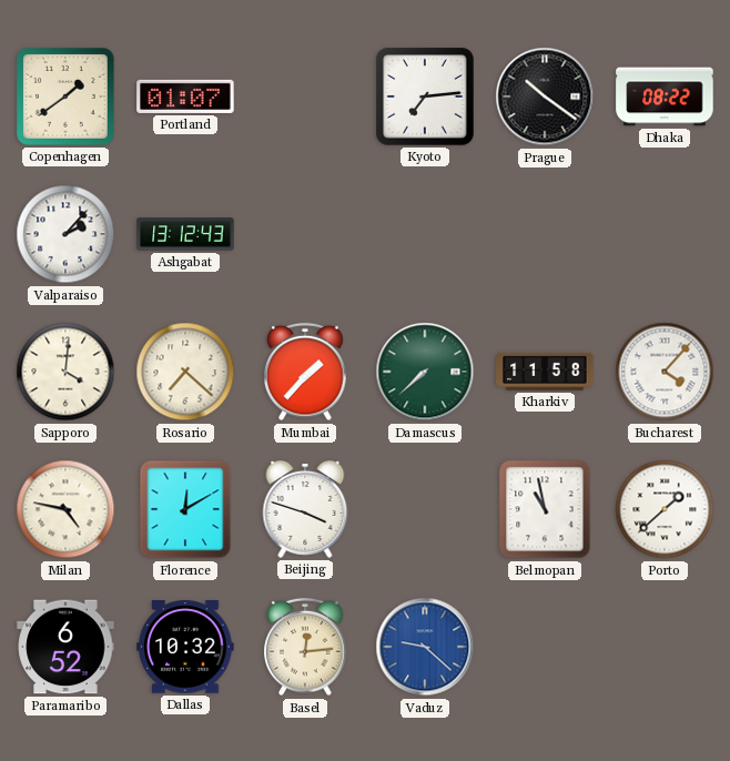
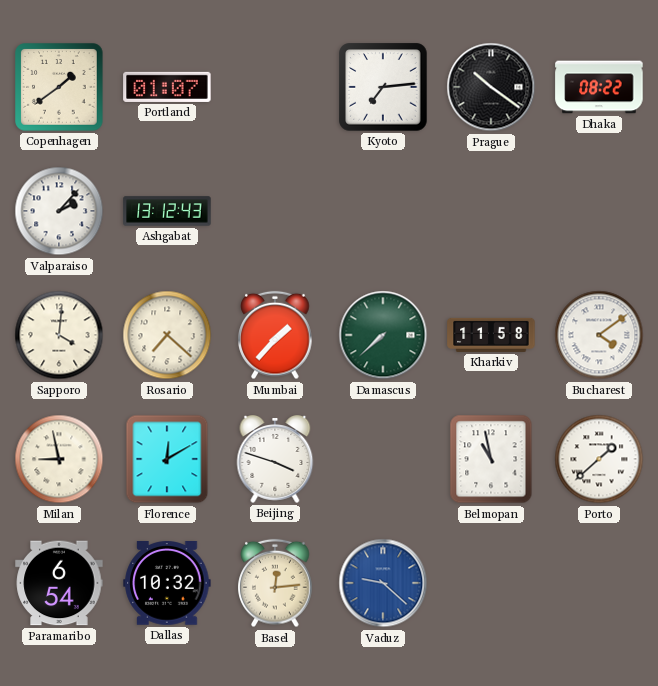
Bucharest: 4:07 -> 4:09
Milan: 4:47 -> 8:58
Paramaribo: 6:52 -> 6:54
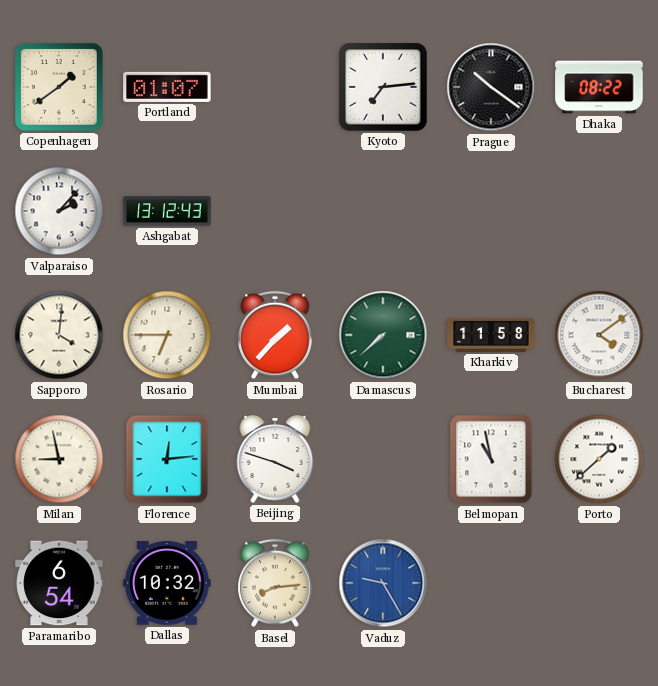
Rosario: 7:22 -> 6:45
Florence: 12:10 -> 12:14
Basel: 12:14 -> 8:14
Vaduz: 9:22 -> 9:25
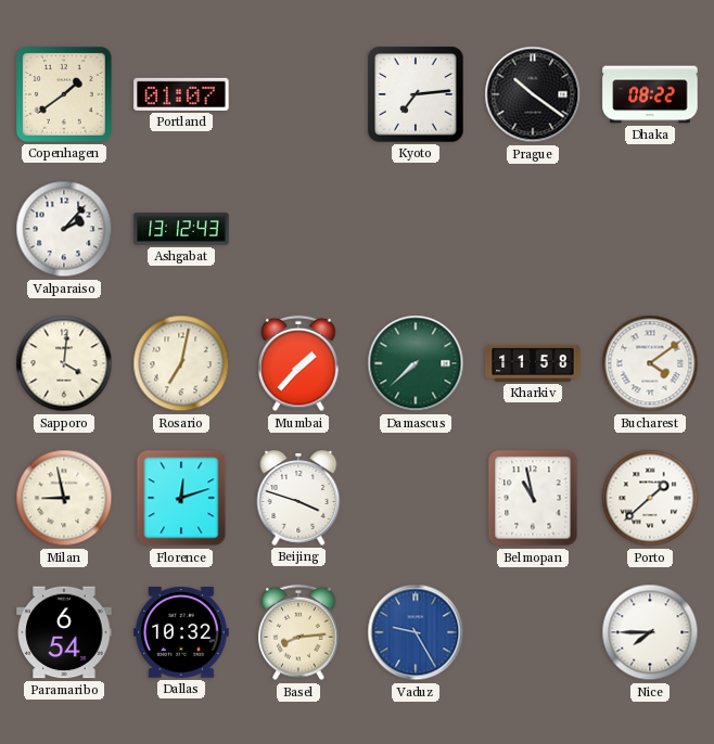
Rosario: 6:45 -> 7:02
Florence: 12:14 -> 12:12
Nice: none -> 7:45
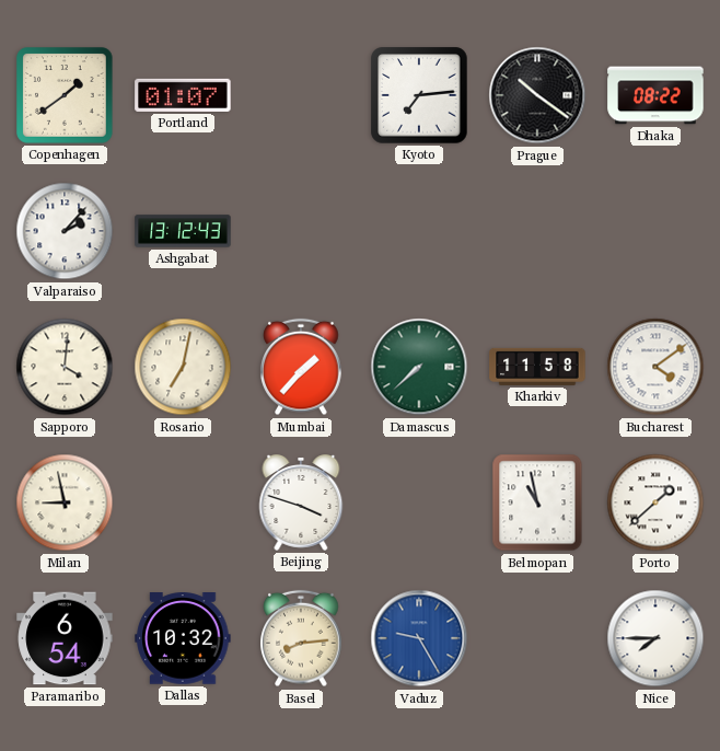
Florence: 12:12 -> none
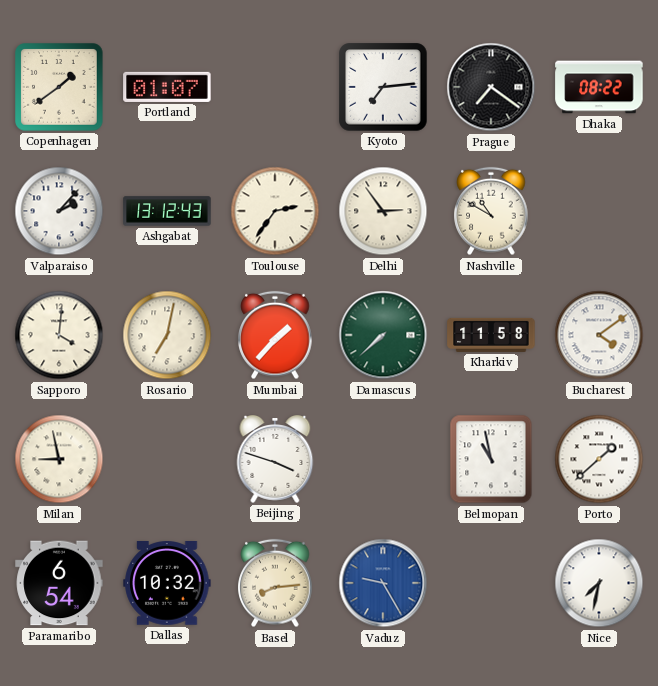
Prague: 10:21 -> 7:21
Toulouse: none -> 2:36
Delhi: none -> 2:54
Nashville: none -> 10:50
Nice: 7:45 -> 7:32
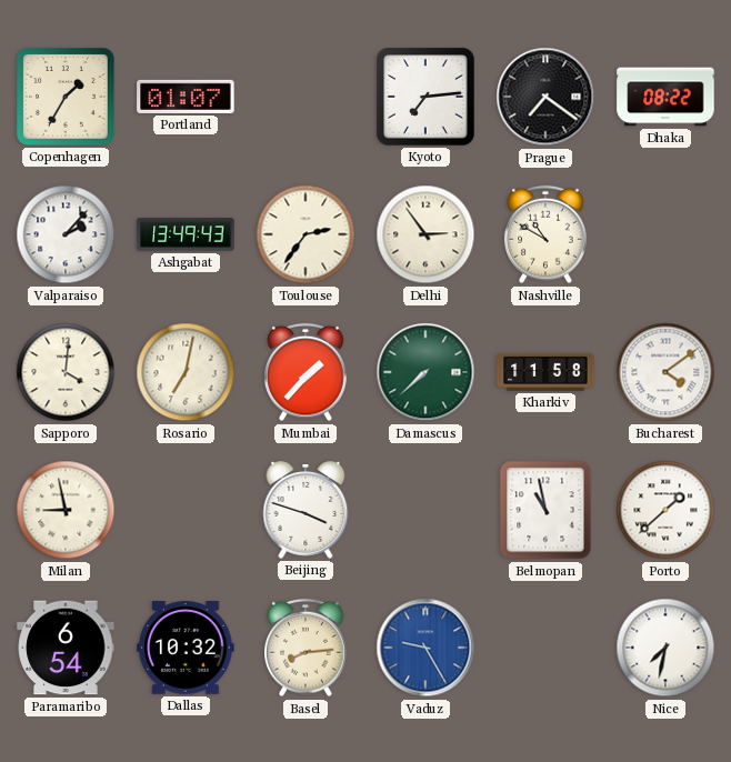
Copenhagen: 1:39 -> 1:35
Ashgabat: 13:12 -> 13:49
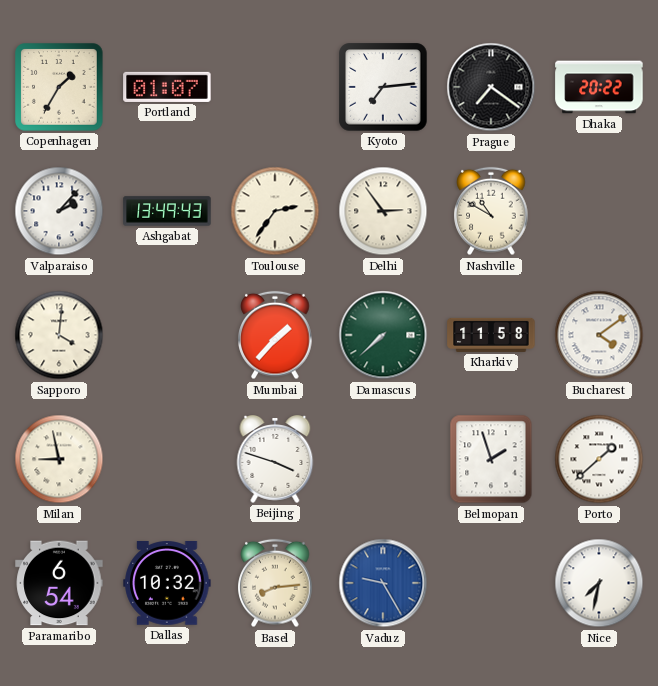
Dhaka: 08:22 -> 20:22
Rosario: 7:02 -> none
Belmopan: 10:58 -> 1:57
